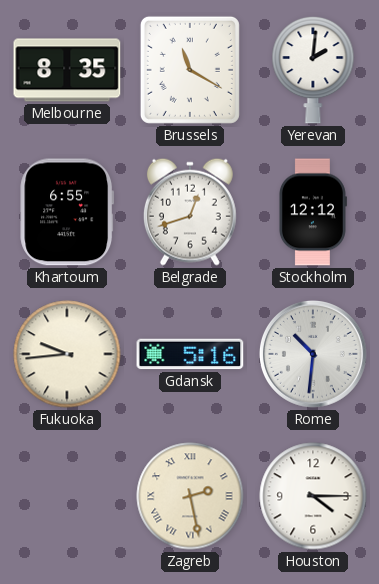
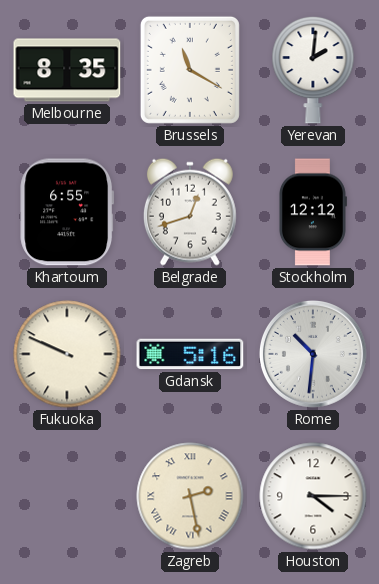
Fukuoka: 9:44 -> 9:49
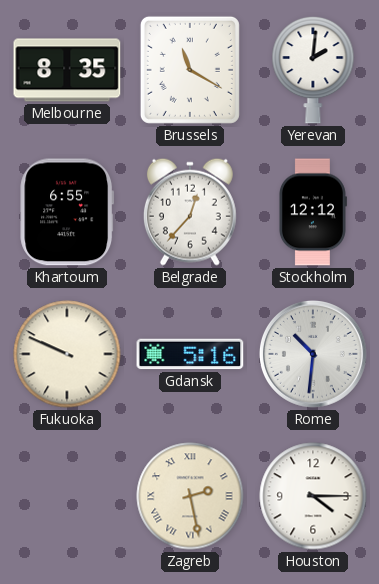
Belgrade: 12:42 -> 12:37
